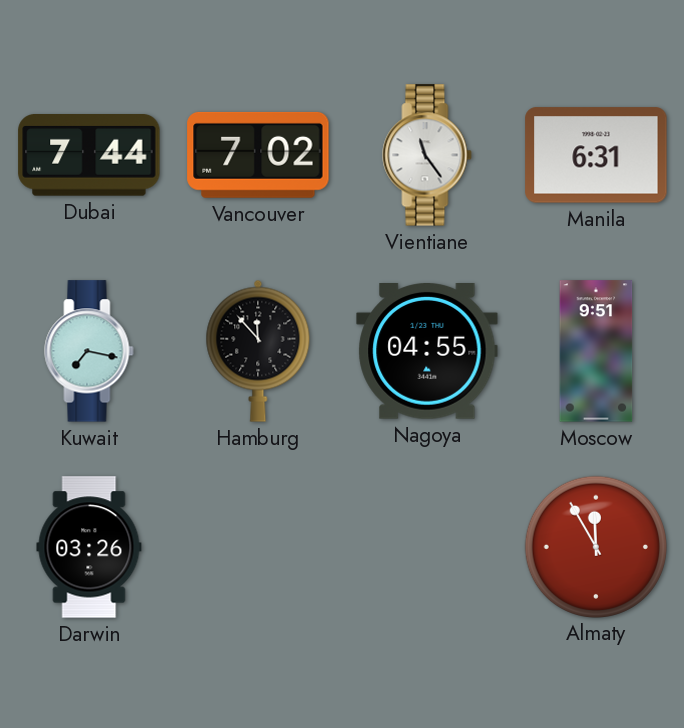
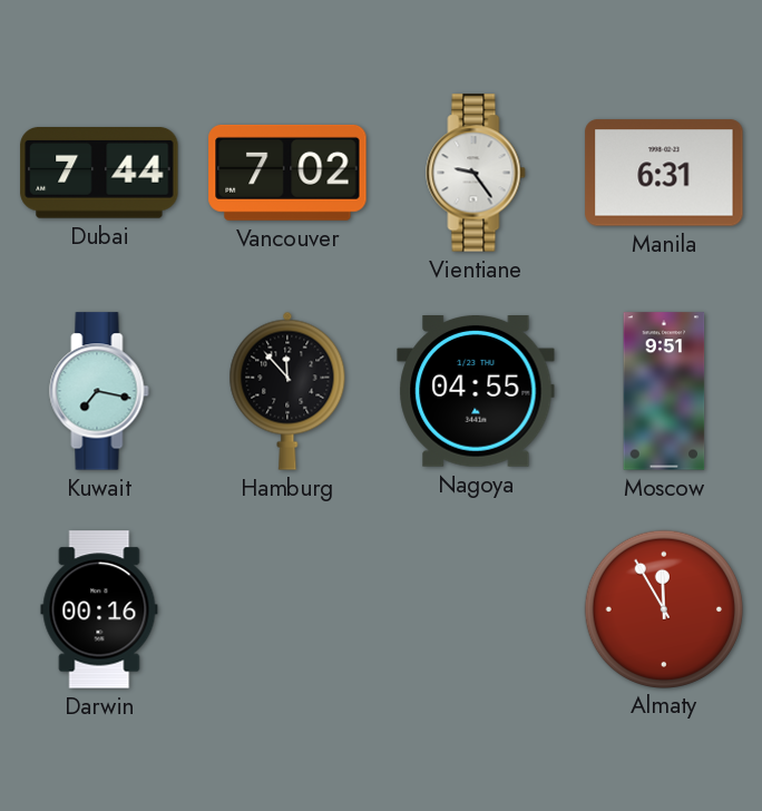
Vientiane: 11:24 -> 9:24
Darwin: 03:26 -> 00:16
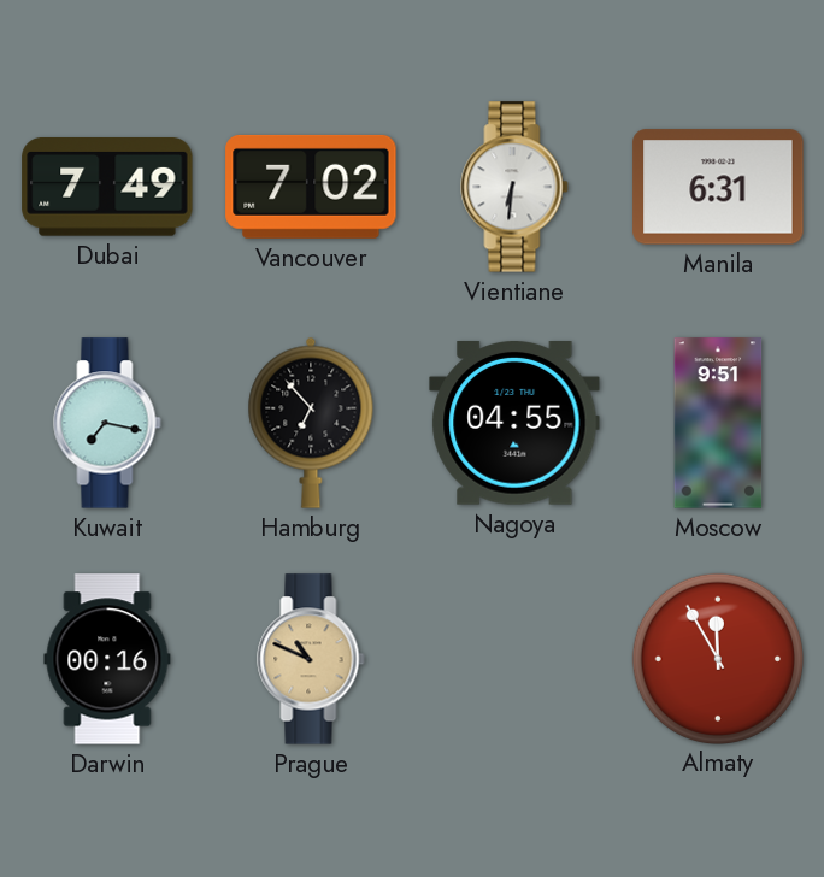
Dubai: 7:44 -> 7:49
Vientiane: 9:24 -> 6:31
Hamburg: 11:53 -> 6:53
Prague: none -> 10:49
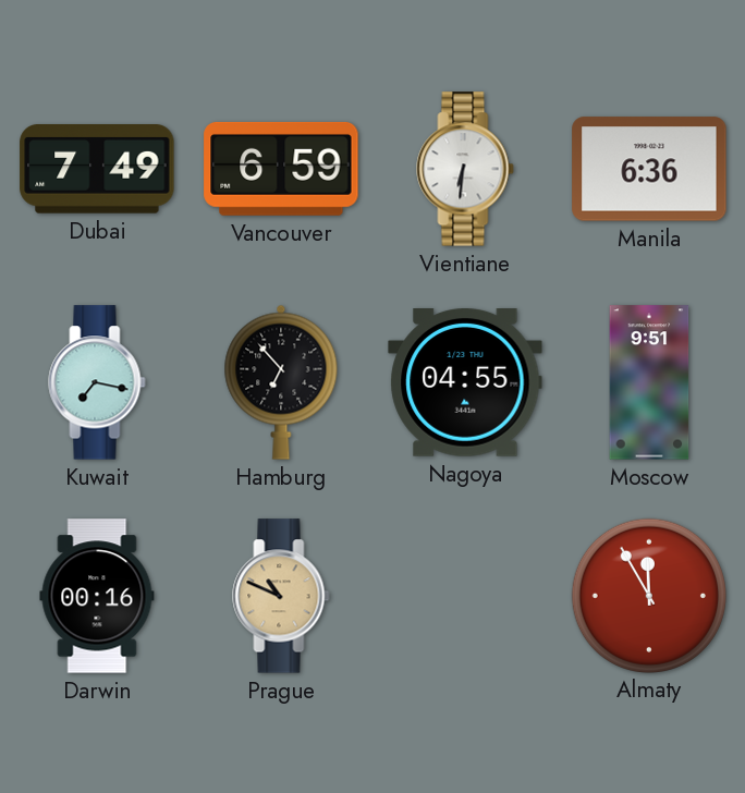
Vancouver: 7:02 -> 6:59
Manila: 6:31 -> 6:36
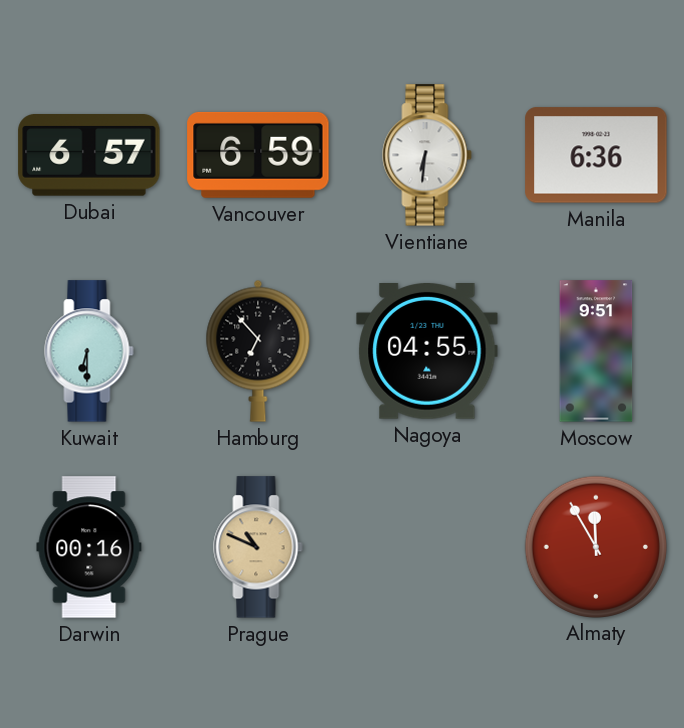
Dubai: 7:49 -> 6:57
Kuwait: 7:17 -> 6:30
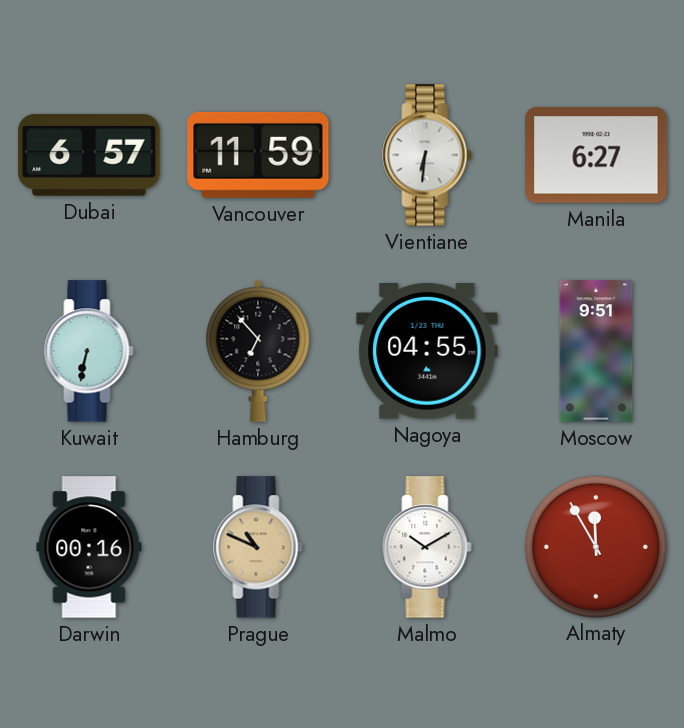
Vancouver: 6:59 -> 11:59
Manila: 6:36 -> 6:27
Kuwait: 6:30 -> 6:32
Malmo: none -> 10:10
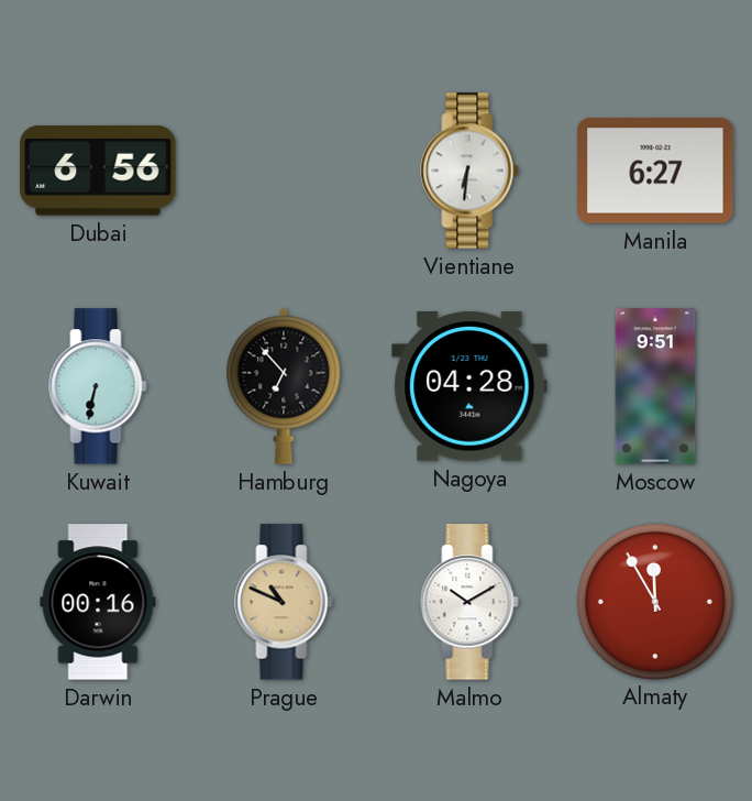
Dubai: 6:57 -> 6:56
Vancouver: 11:59 -> none
Nagoya: 04:55 -> 04:28
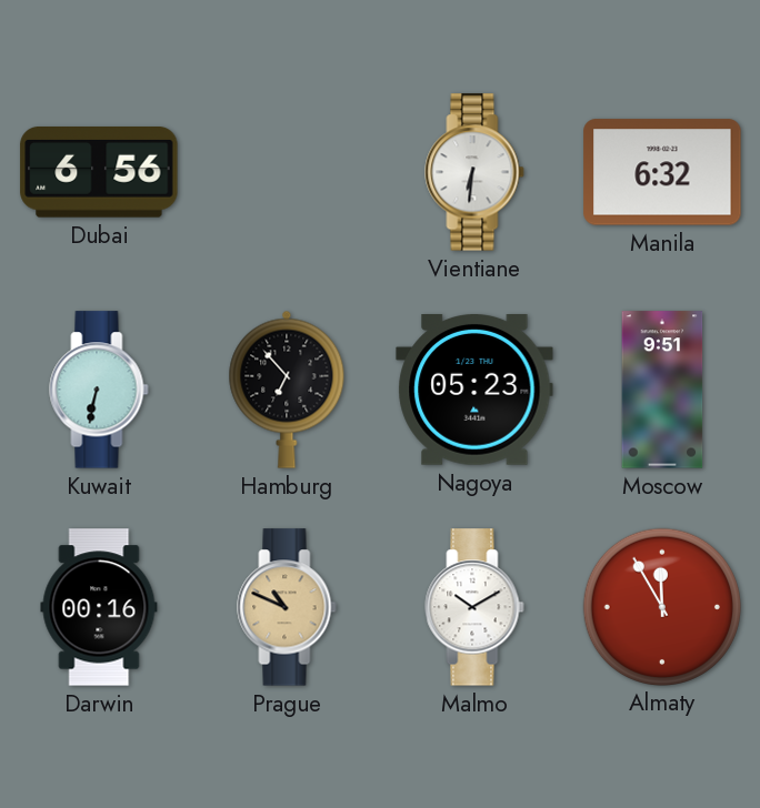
Manila: 6:27 -> 6:32
Nagoya: 04:28 -> 05:23
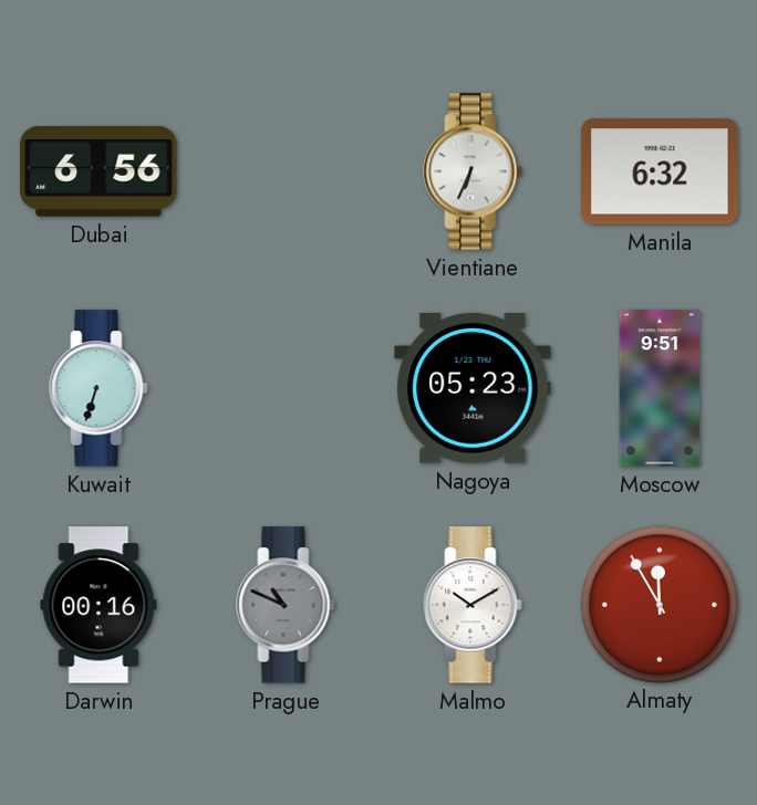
Vientiane: 6:31 -> 6:34
Kuwait: 6:32 -> 6:33
Hamburg: 6:53 -> none
Prague dial: champagne -> grey
